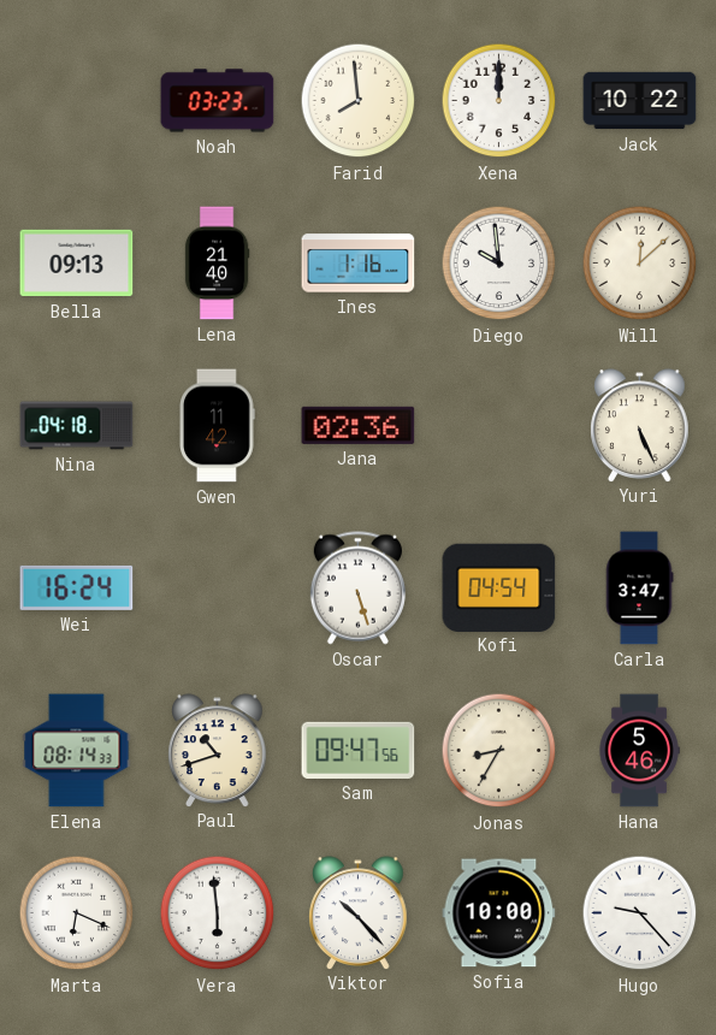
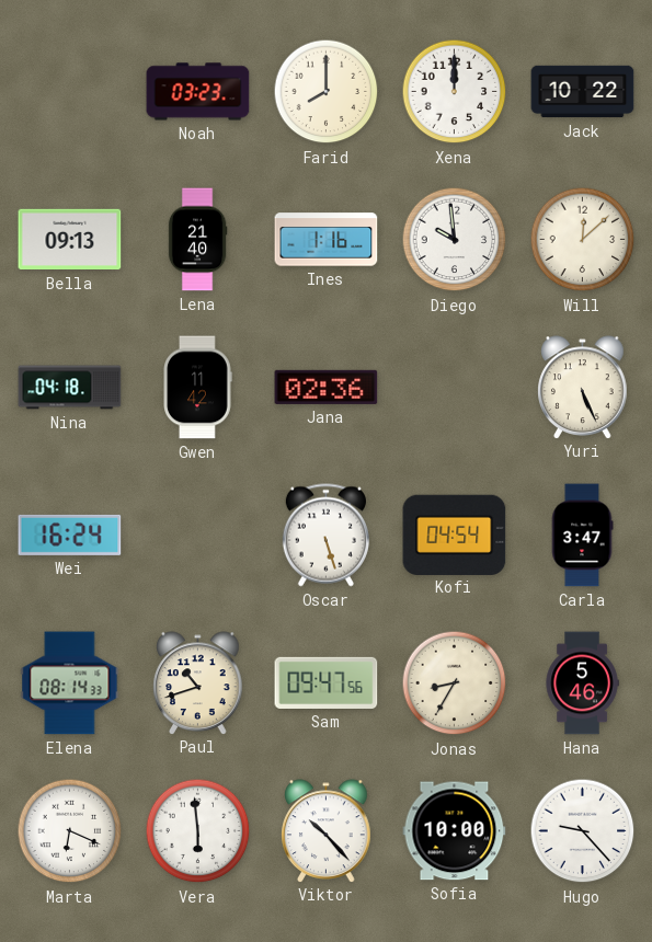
Farid: 7:59 -> 8:00
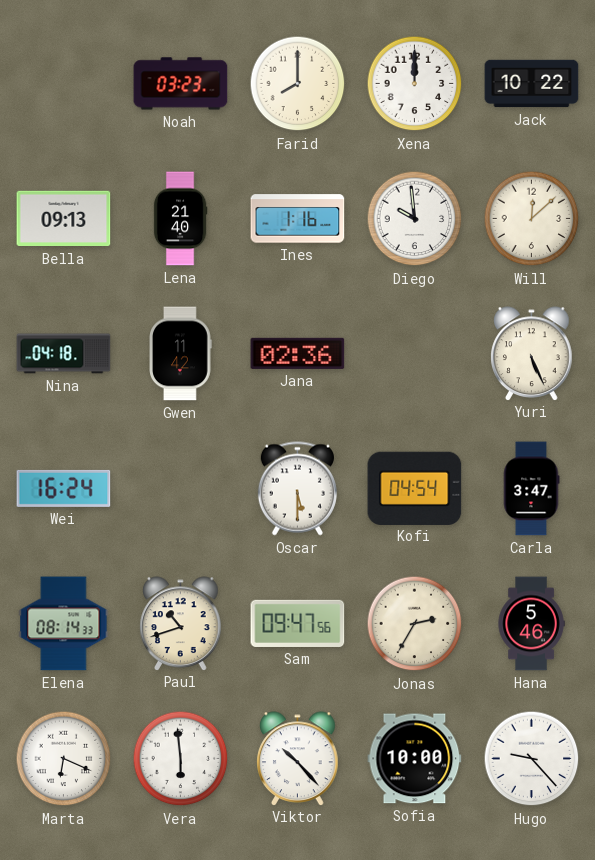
Oscar: 5:27 -> 5:30
Jonas: 8:35 -> 2:35
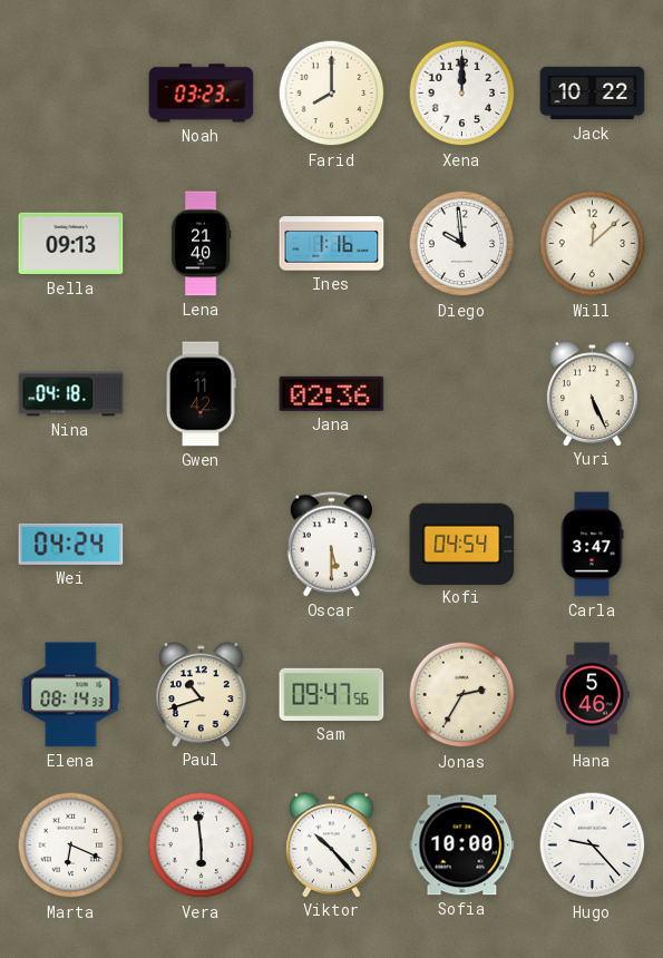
Wei: 16:24 -> 04:24
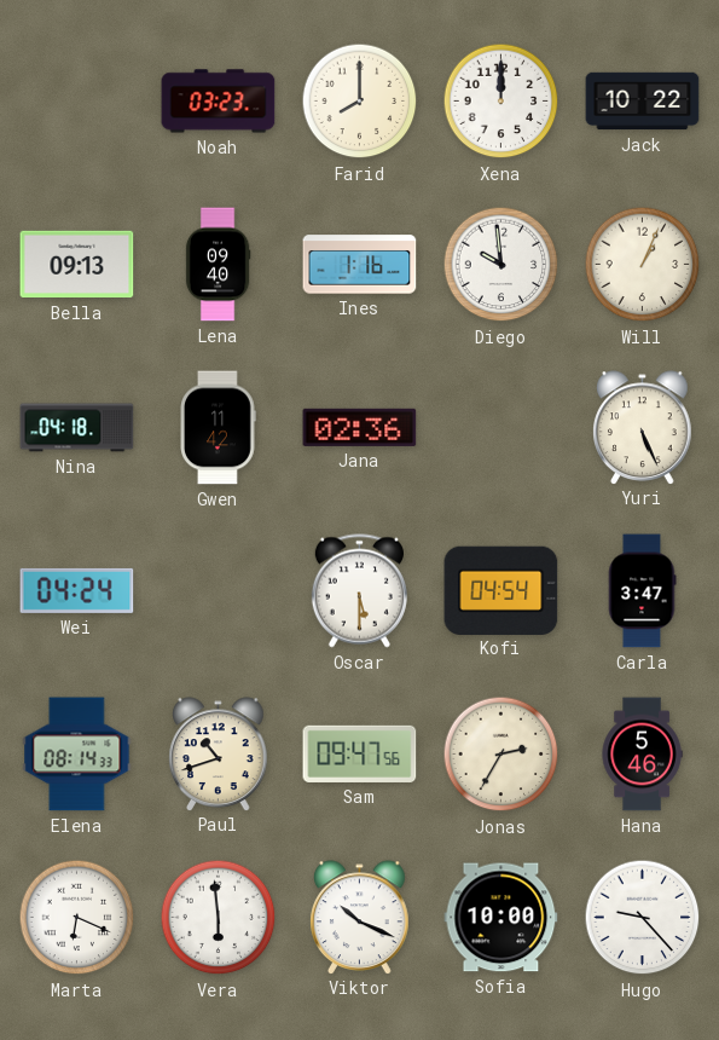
Lena: 21:40 -> 09:40
Will: 12:08 -> 1:04
Viktor: 10:23 -> 10:19
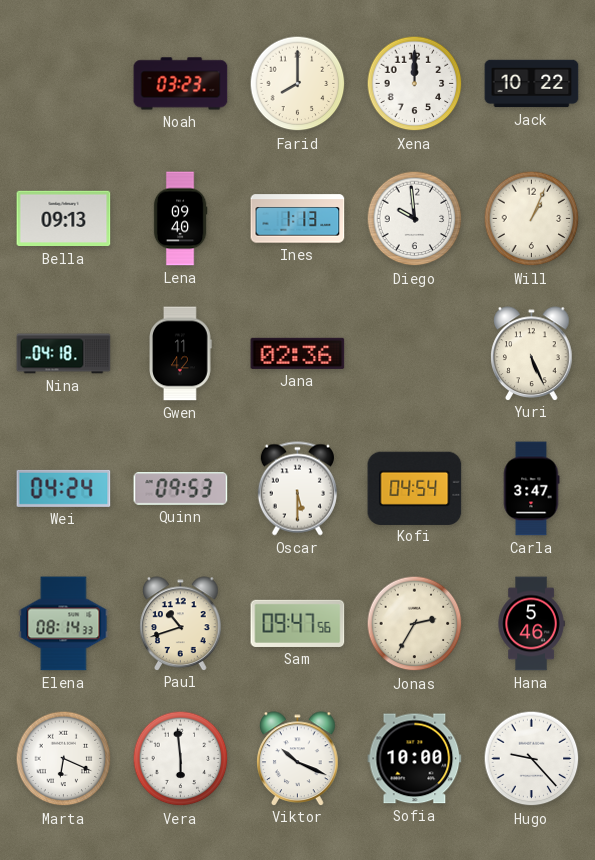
Ines: 1:16 -> 1:13
Quinn: none -> 09:53
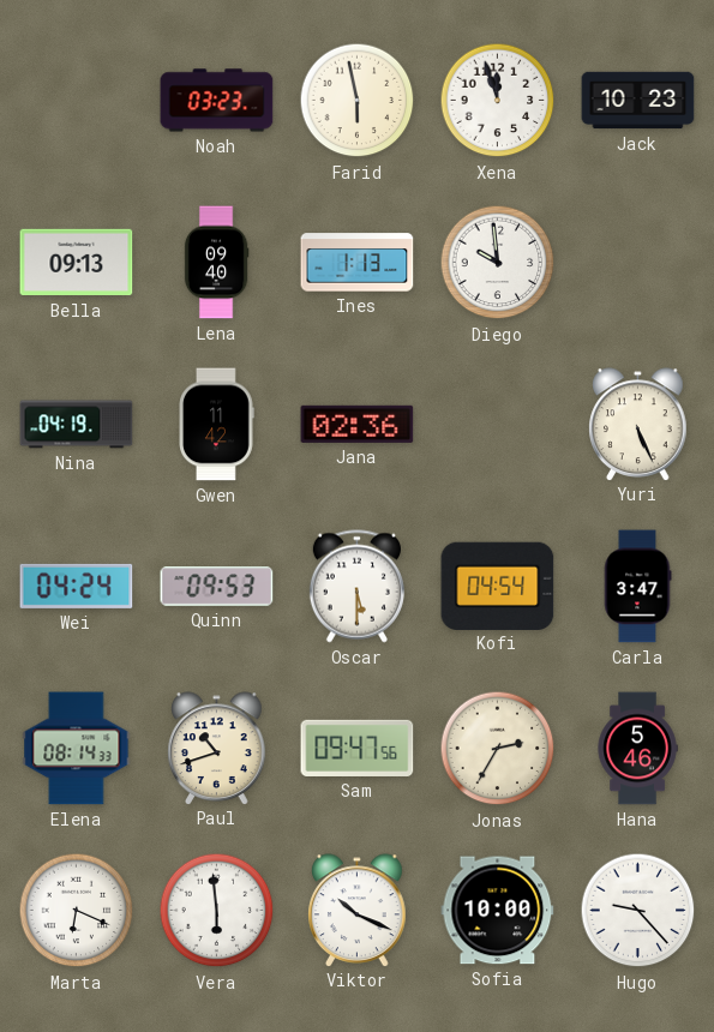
Farid: 8:00 -> 5:58
Xena: 12:00 -> 11:57
Jack: 10:22 -> 10:23
Will: 1:04 -> none
Nina: 04:18 -> 04:19
